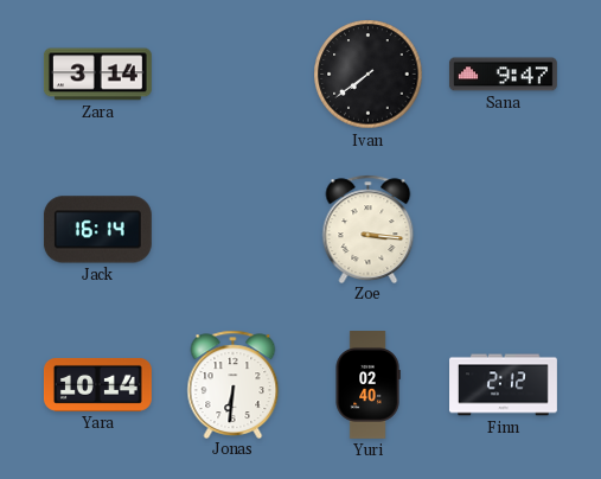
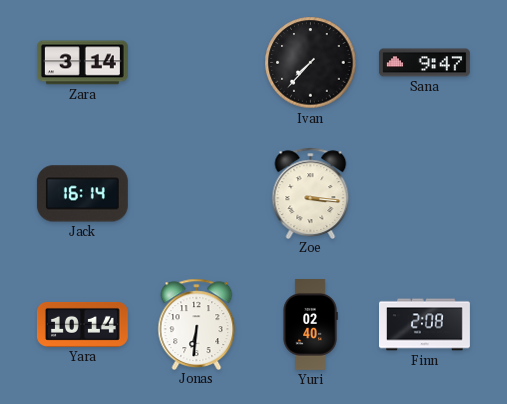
Ivan: 7:39 -> 7:37
Finn: 2:12 -> 2:08
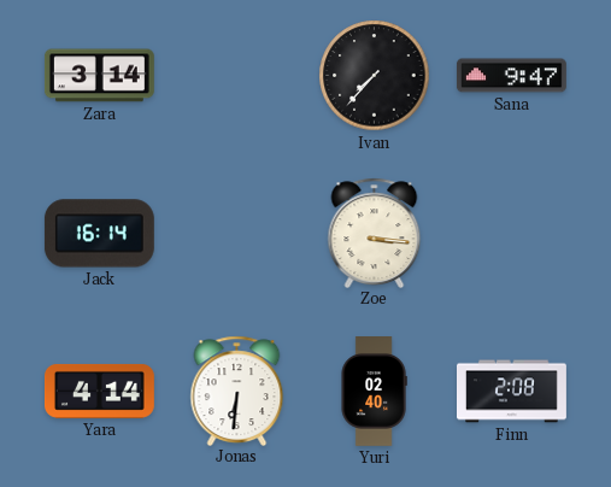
Yara: 10:14 -> 4:14
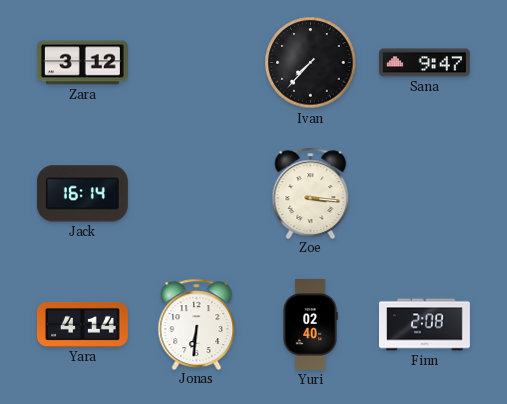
Zara: 3:14 -> 3:12
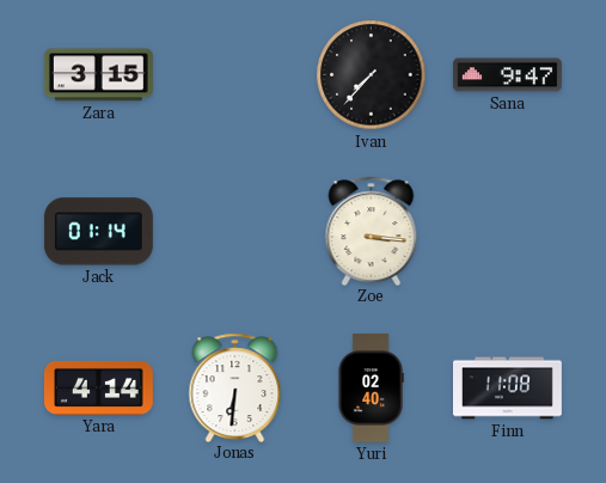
Zara: 3:12 -> 3:15
Jack: 16:14 -> 01:14
Finn: 2:08 -> 11:08
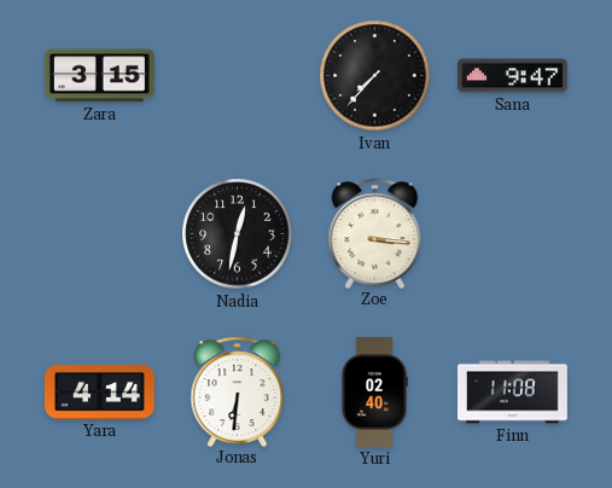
Jack: 01:14 -> none
Nadia: none -> 12:32
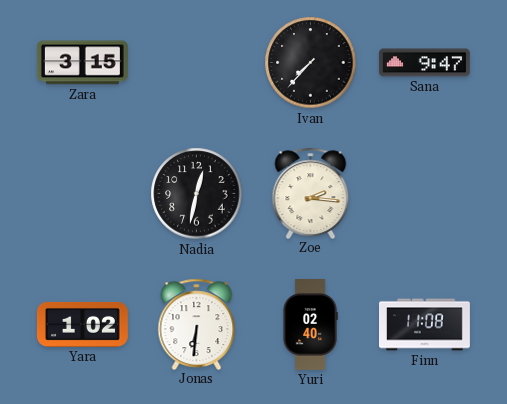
Zoe: 3:16 -> 2:16
Yara: 4:14 -> 1:02
